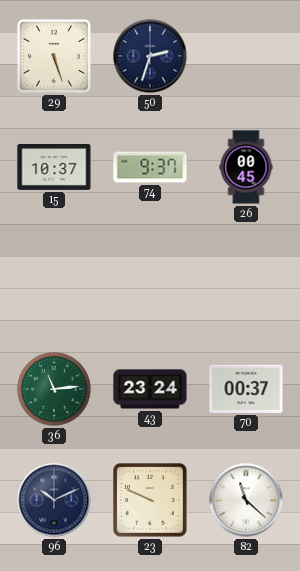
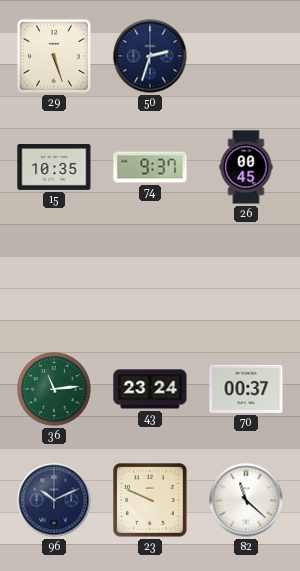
15: 10:37 -> 10:35
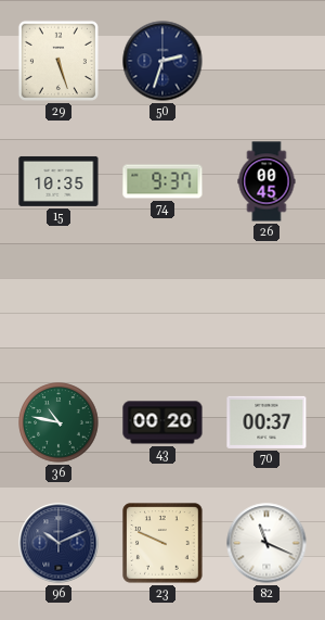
36: 11:14 -> 10:47
43: 23:24 -> 00:20
82: 11:22 -> 11:19
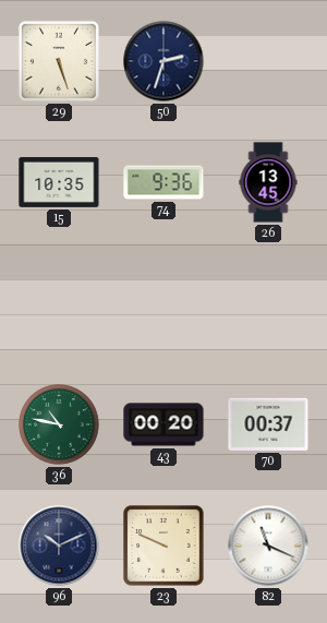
74: 9:37 -> 9:36
26: 00:45 -> 13:45
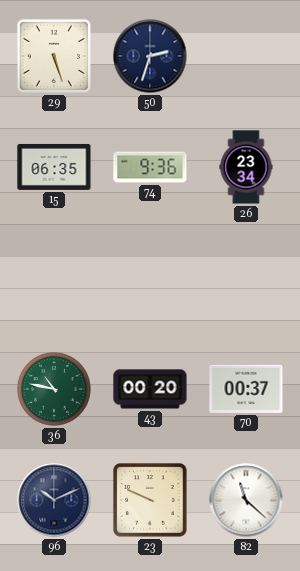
15: 10:35 -> 06:35
26: 13:45 -> 23:34
82: 11:19 -> 11:22
